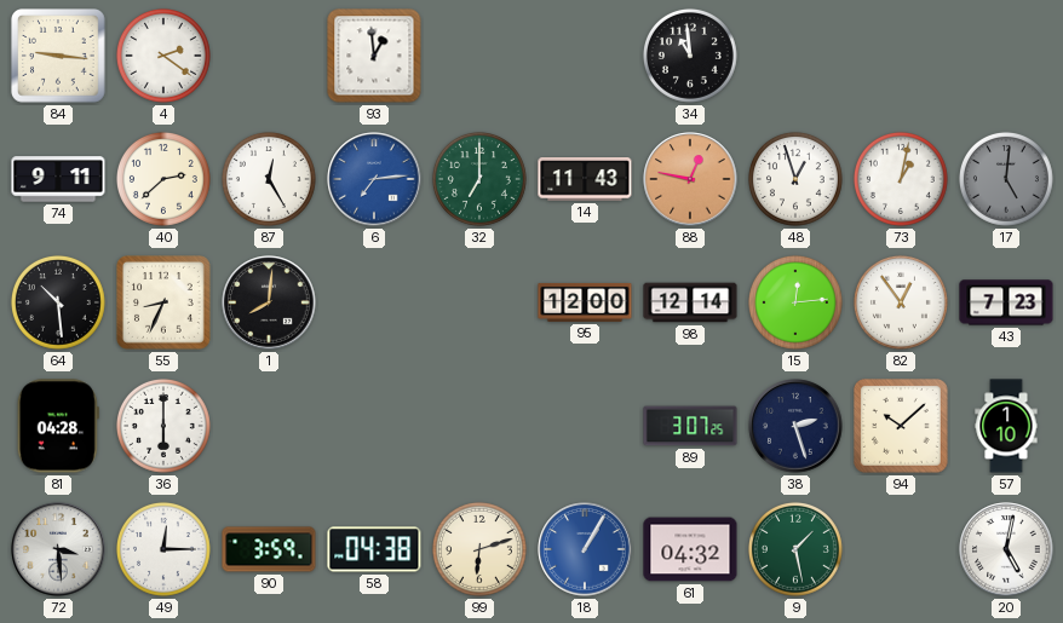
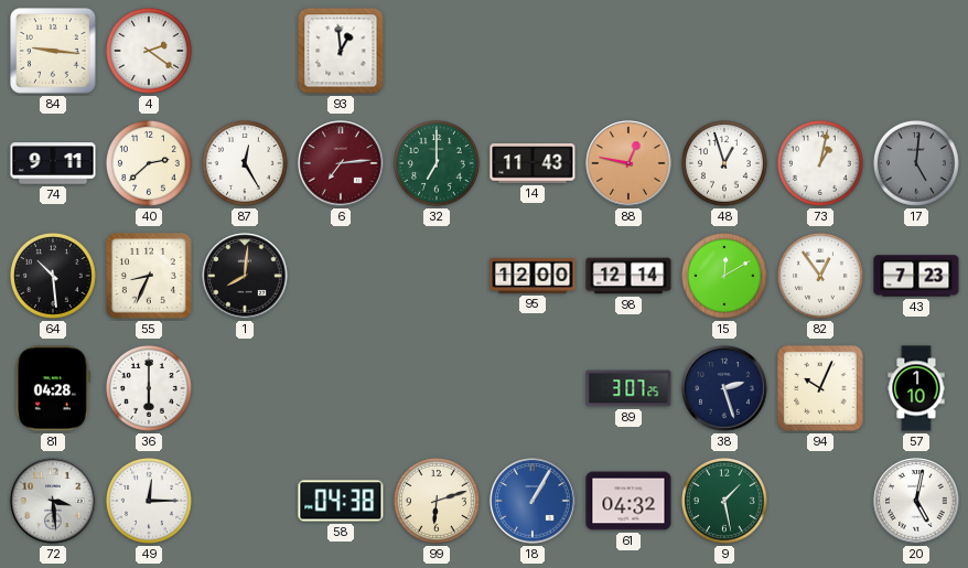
34: 10:59 -> none
6 dial: blue -> burgundy
15: 12:14 -> 12:10
94: 10:08 -> 10:04
90: 3:59 -> none
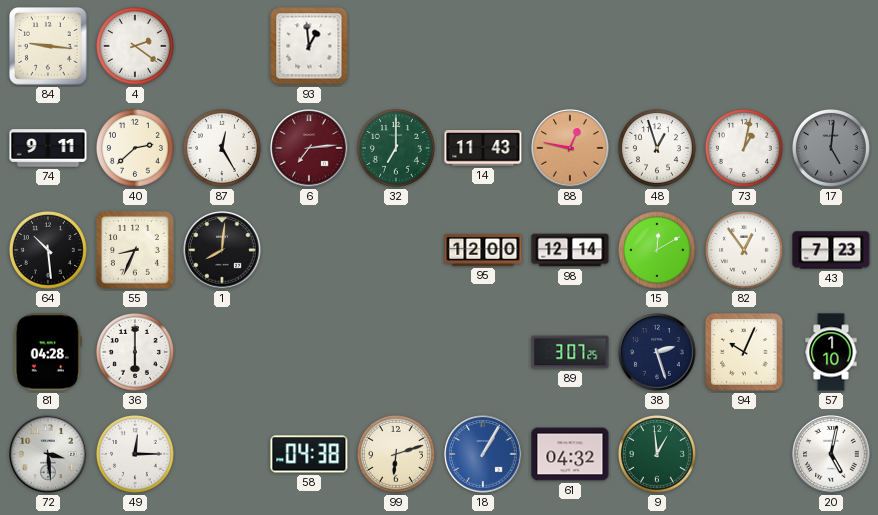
9: 1:28 -> 12:59
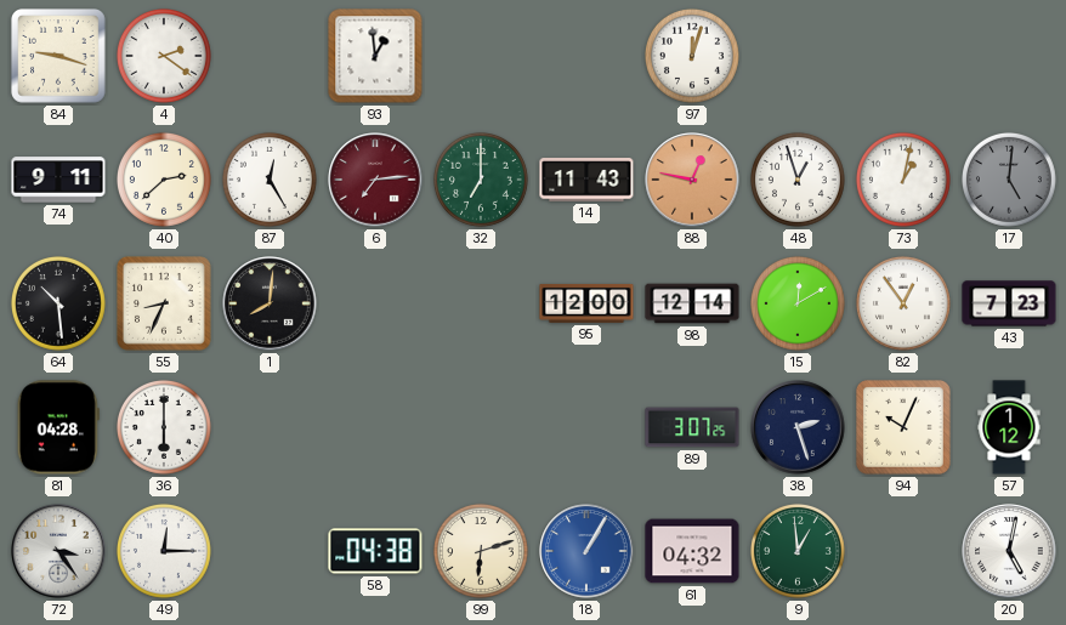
84: 9:16 -> 9:18
97: none -> 12:03
57: 1:10 -> 1:12
72: 3:29 -> 3:24
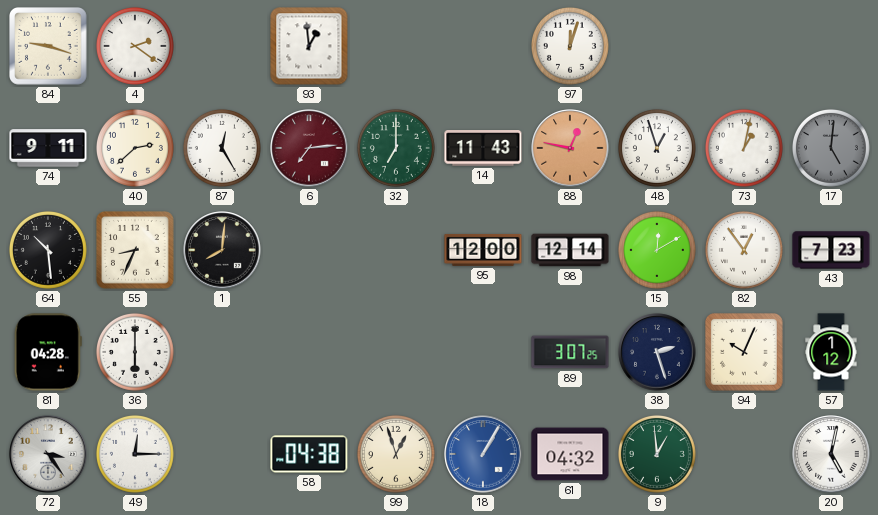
99: 6:12 -> 12:57
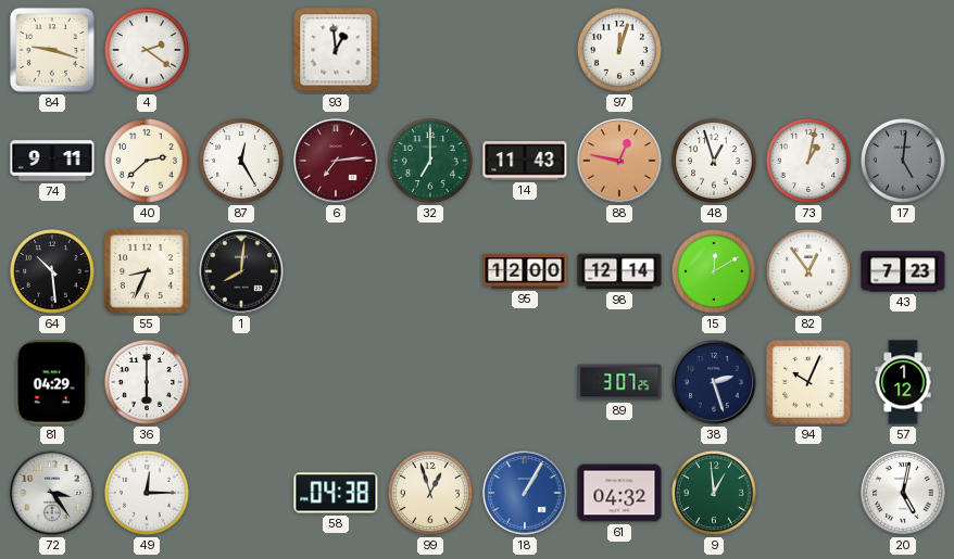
81: 04:28 -> 04:29
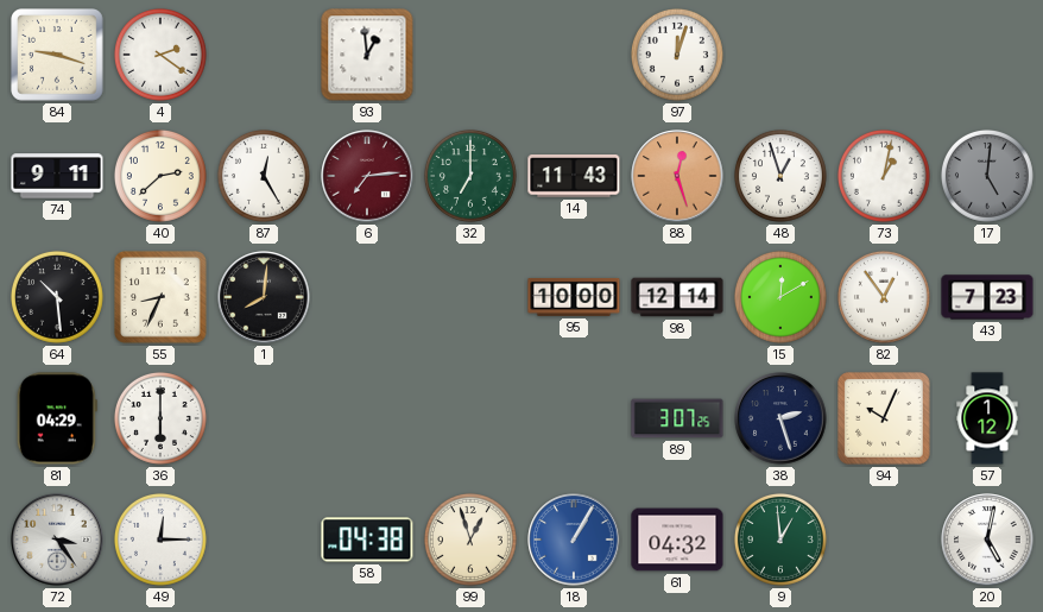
88: 12:47 -> 12:27
95: 12:00 -> 10:00
